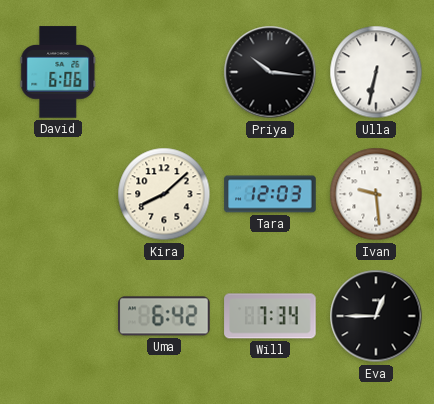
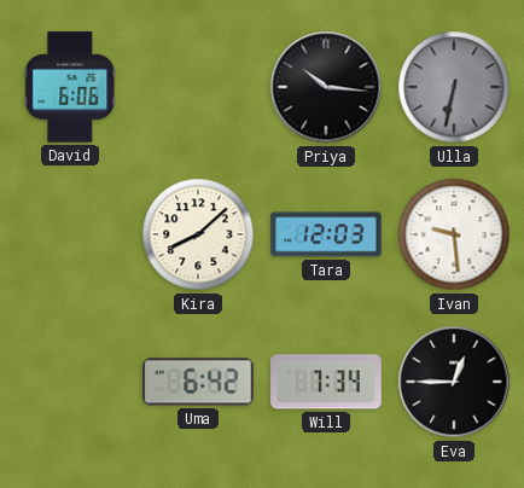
Ulla dial: white -> grey
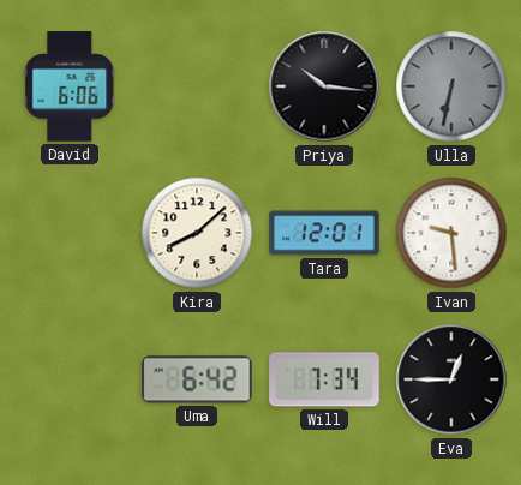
Tara: 12:03 -> 12:01
